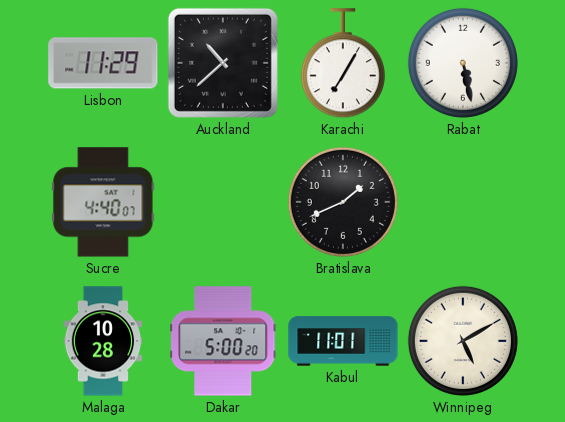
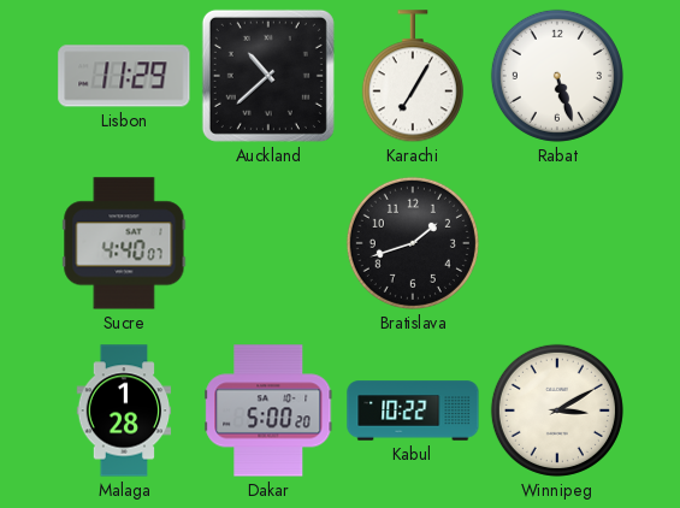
Rabat: 5:28 -> 5:27
Bratislava: 1:41 -> 1:42
Malaga: 10:28 -> 1:28
Kabul: 11:01 -> 10:22
Winnipeg: 5:10 -> 3:10
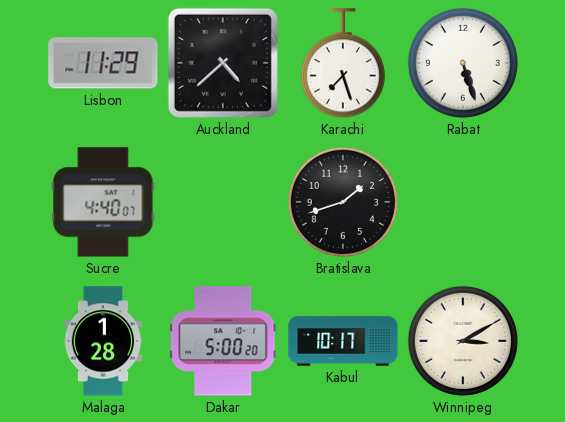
Auckland: 10:38 -> 4:38
Karachi: 7:05 -> 7:27
Kabul: 10:22 -> 10:17
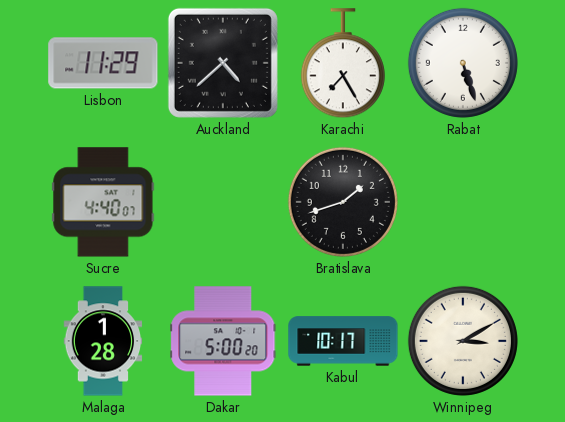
Karachi: 7:27 -> 7:25
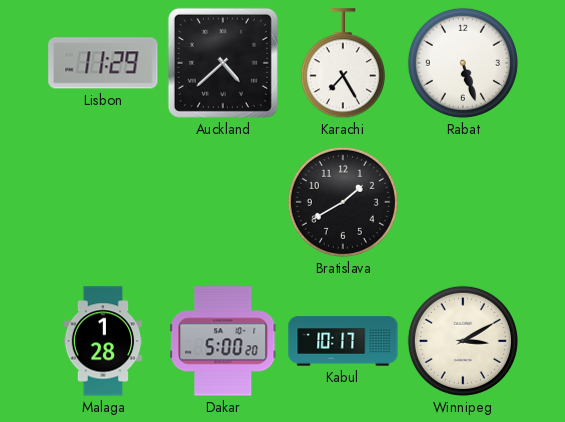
Sucre: 4:40 -> none
Bratislava: 1:42 -> 1:40
